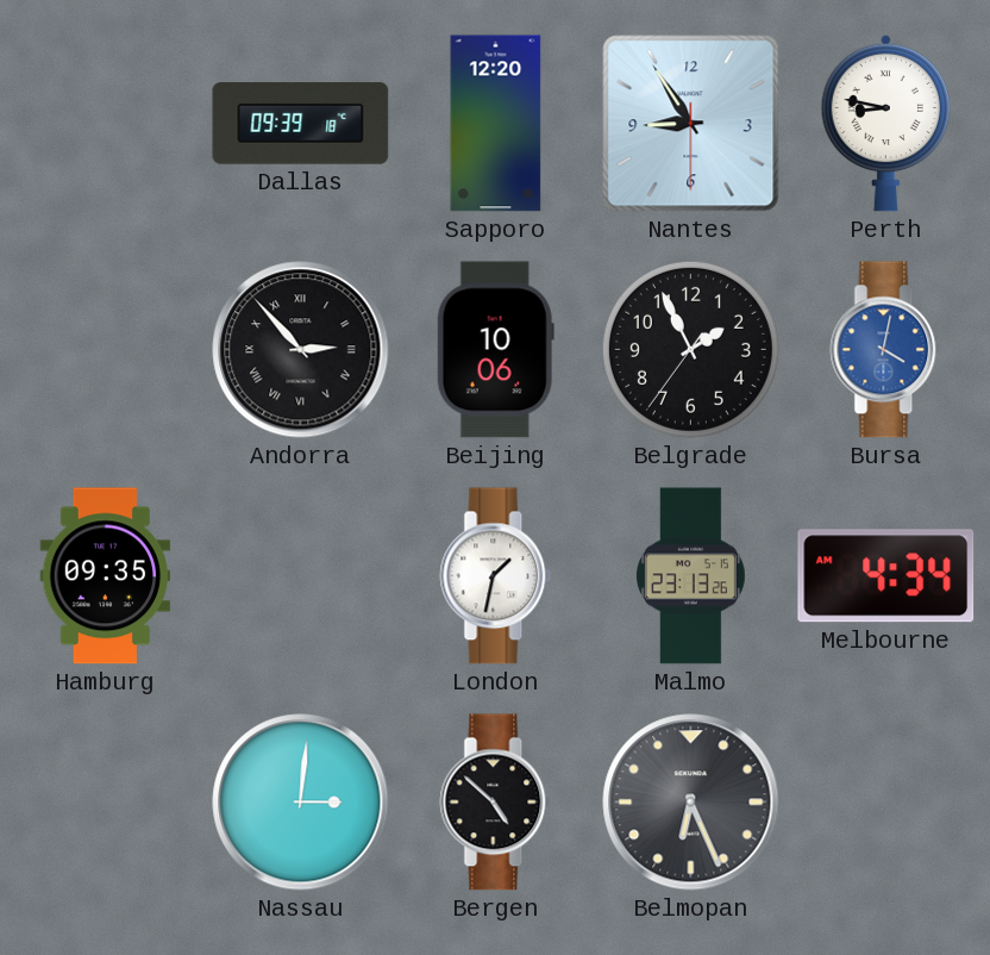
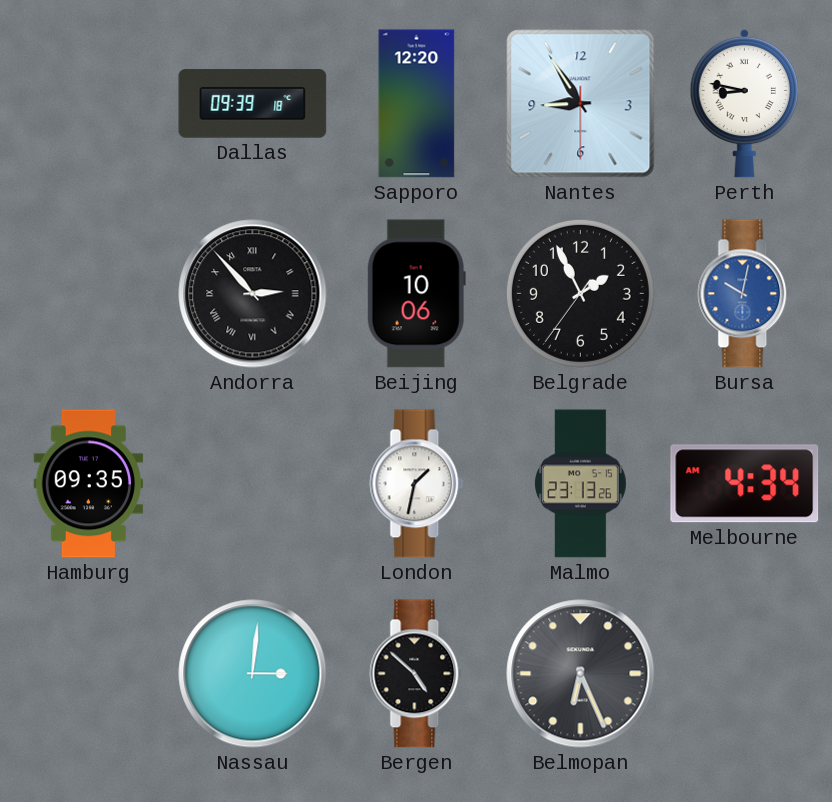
Bursa: 4:02 -> 10:02
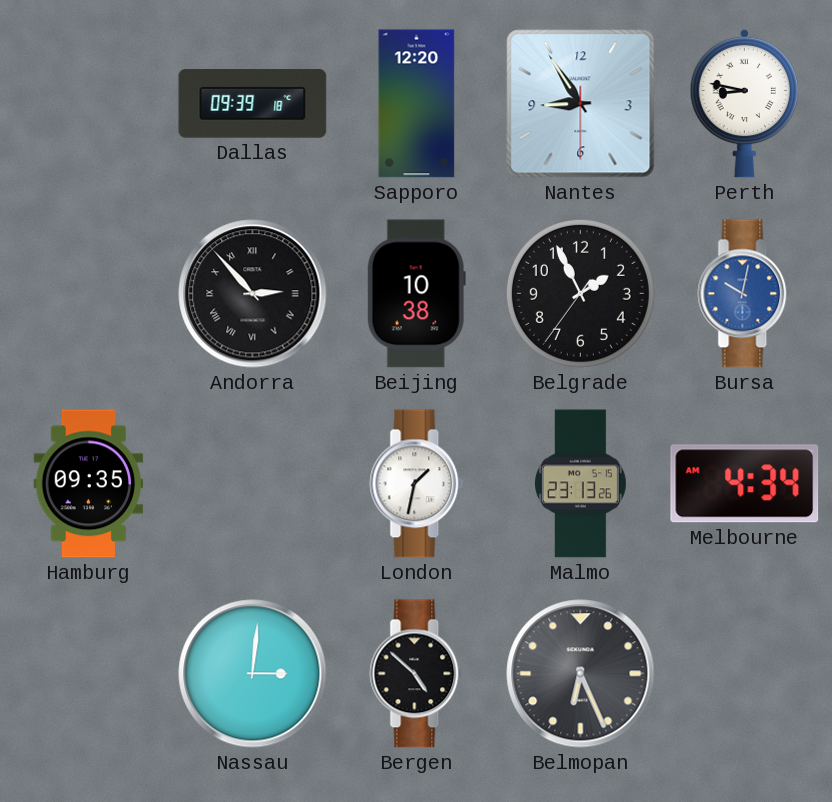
Beijing: 10:06 -> 10:38
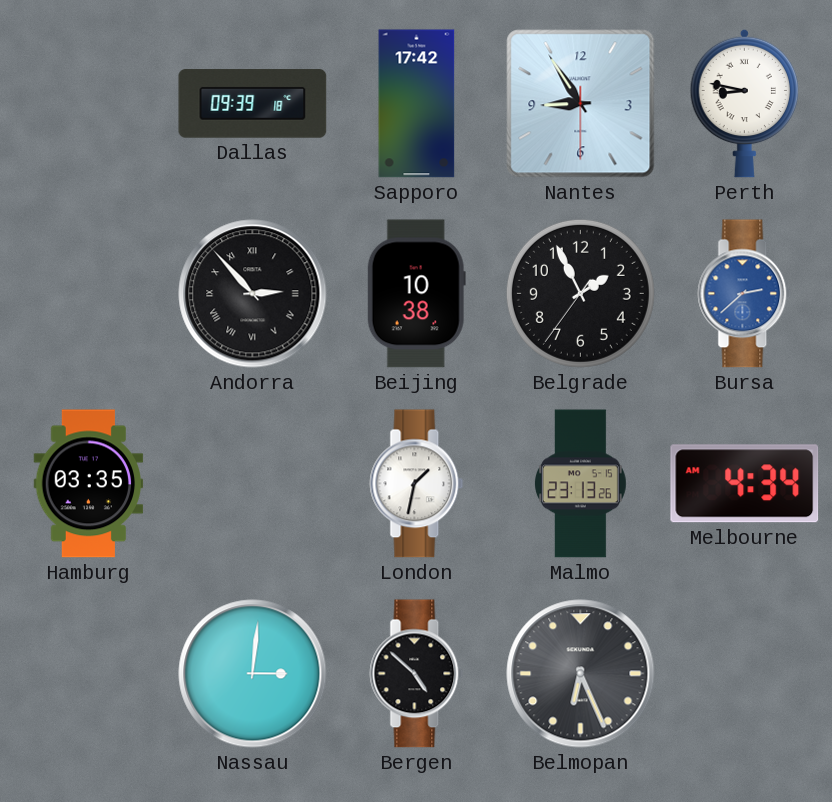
Sapporo: 12:20 -> 17:42
Bursa: 10:02 -> 2:38
Hamburg: 09:35 -> 03:35
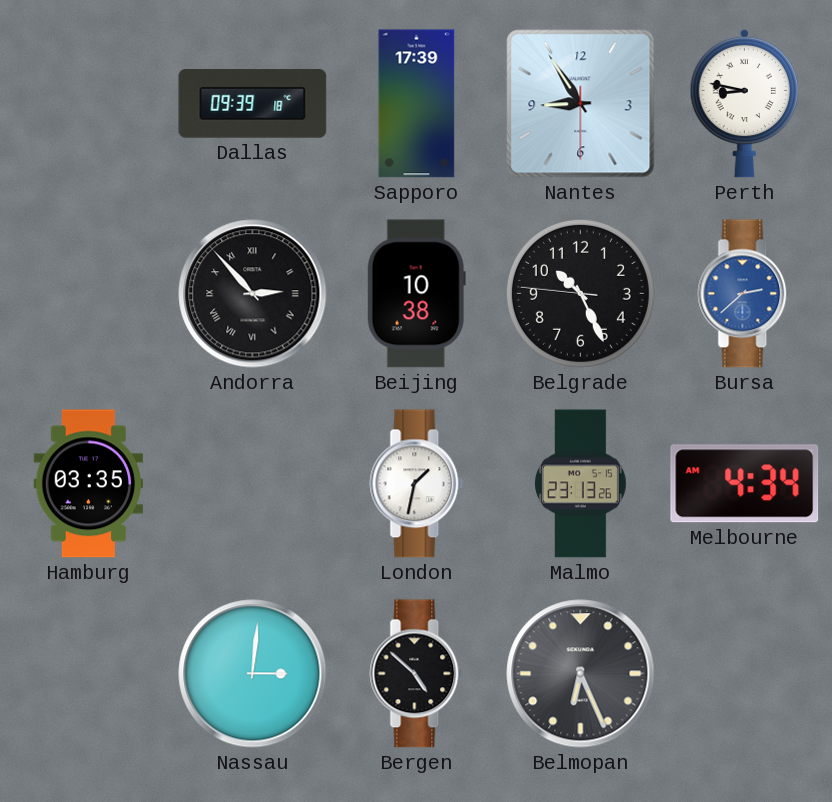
Sapporo: 17:42 -> 17:39
Belgrade: 1:55 -> 10:25
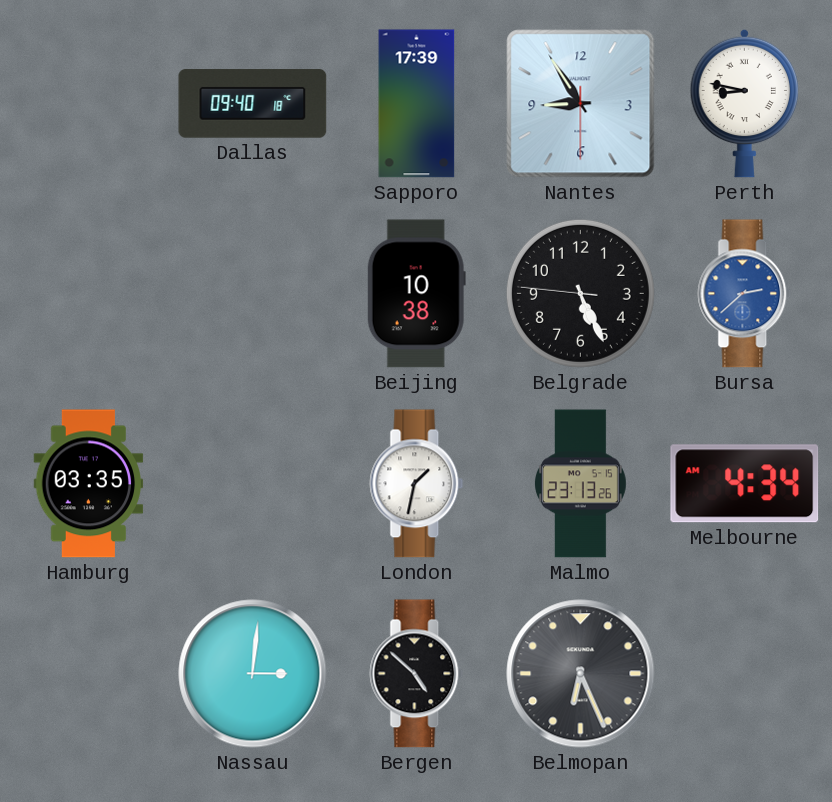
Dallas: 09:39 -> 09:40
Andorra: 2:53 -> none
Belgrade: 10:25 -> 5:25
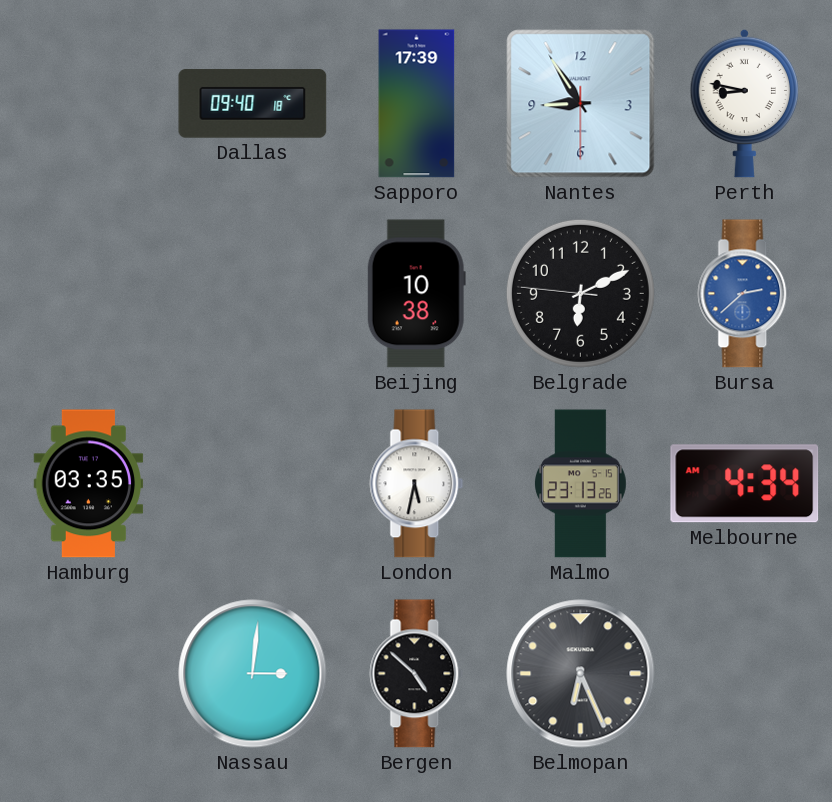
Belgrade: 5:25 -> 6:10
London: 1:32 -> 5:32
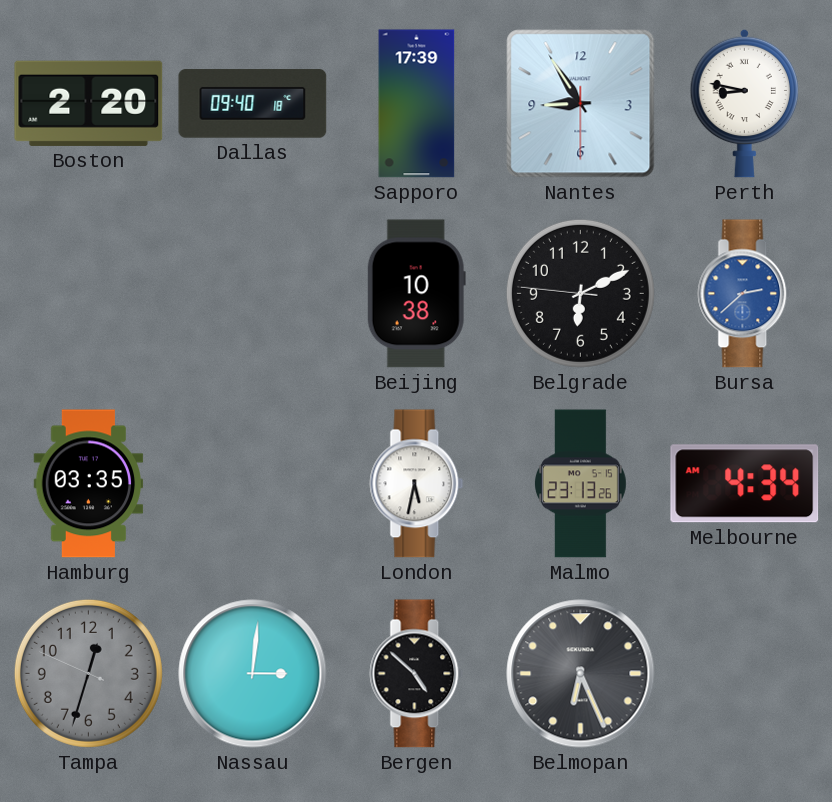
Boston: none -> 2:20
Tampa: none -> 12:32
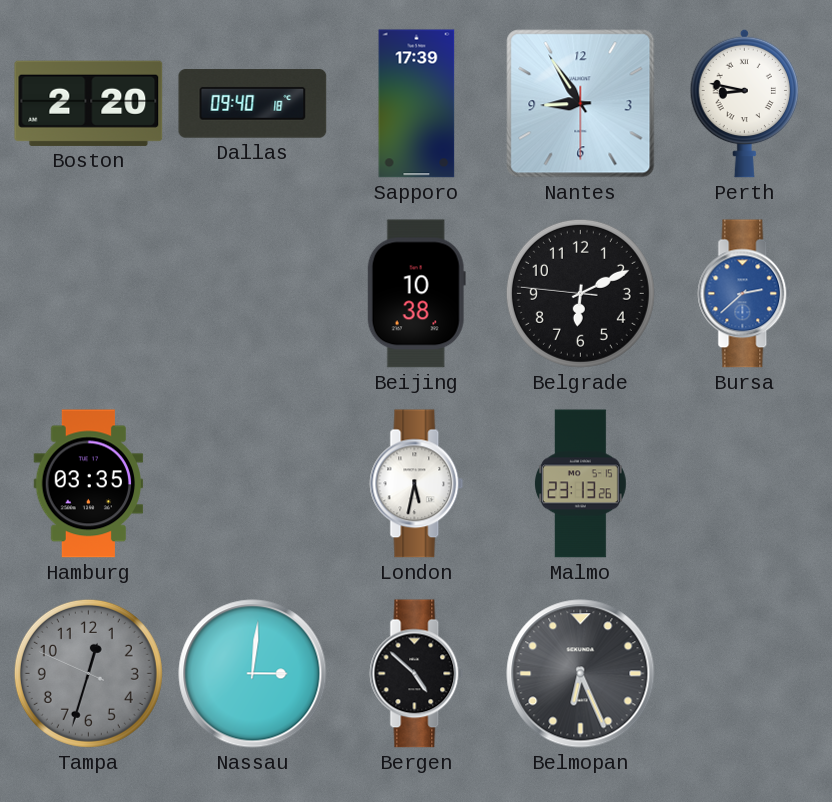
Melbourne: 4:34 -> none
